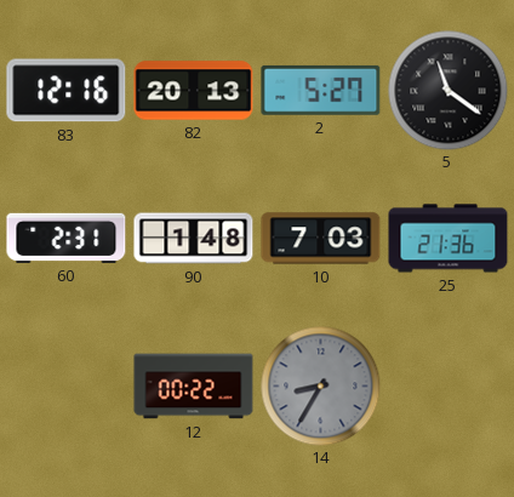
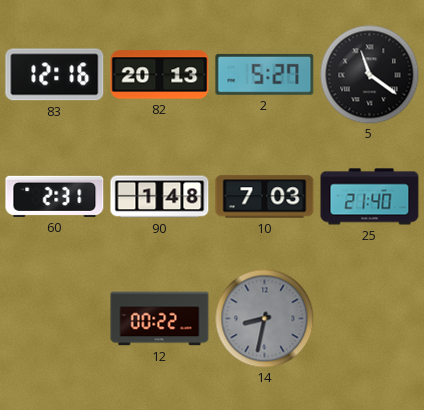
25: 21:36 -> 21:40
14: 8:35 -> 8:32
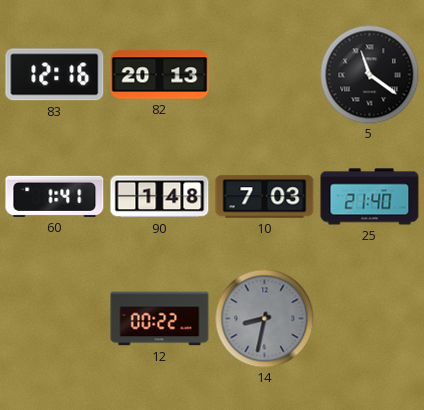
2: 5:27 -> none
60: 2:31 -> 1:41
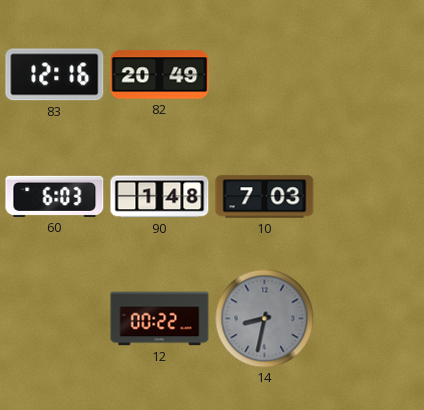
82: 20:13 -> 20:49
5: 11:21 -> none
60: 1:41 -> 6:03
25: 21:40 -> none
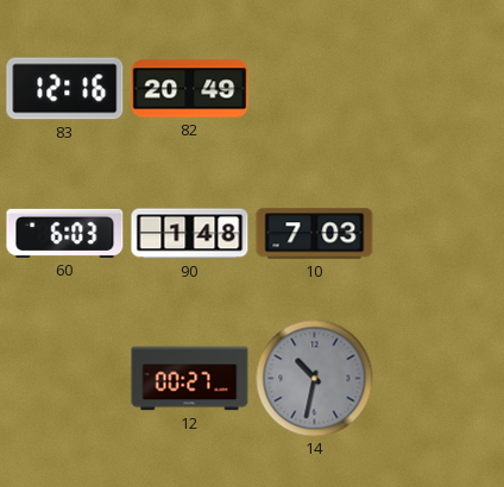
12: 00:22 -> 00:27
14: 8:32 -> 10:32
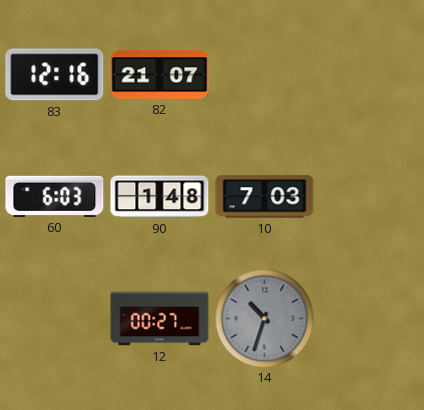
82: 20:49 -> 21:07
14: 10:32 -> 10:33
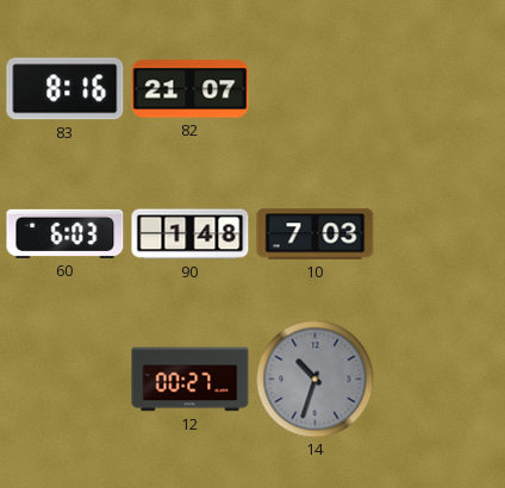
83: 12:16 -> 8:16
